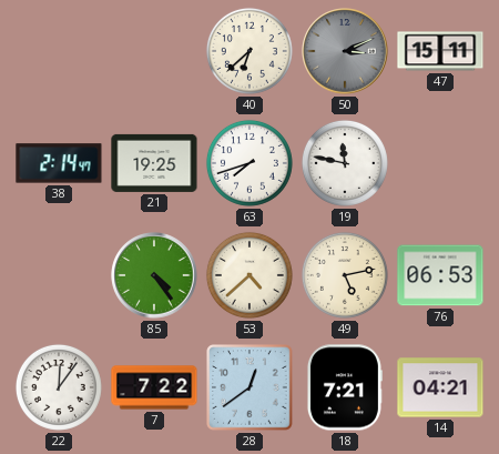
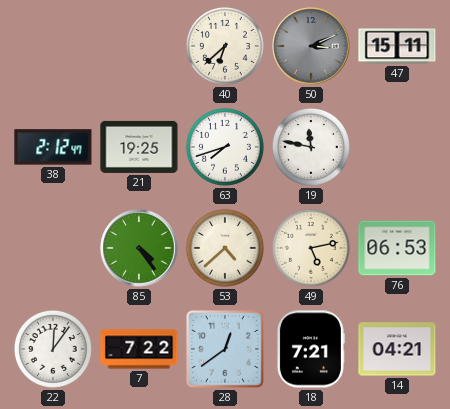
38: 2:14 -> 2:12
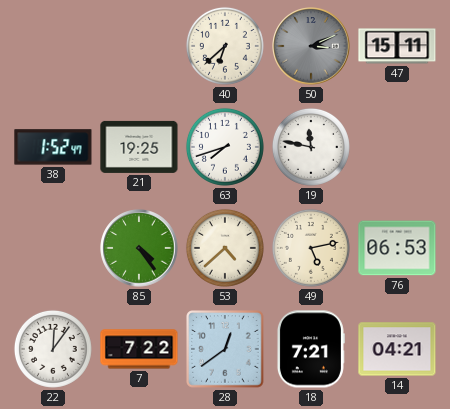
38: 2:12 -> 1:52
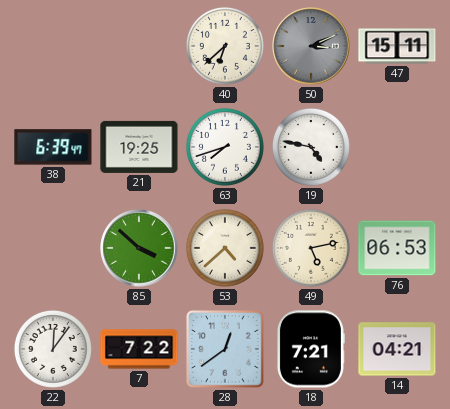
38: 1:52 -> 6:39
19: 11:47 -> 4:47
85: 4:24 -> 3:52
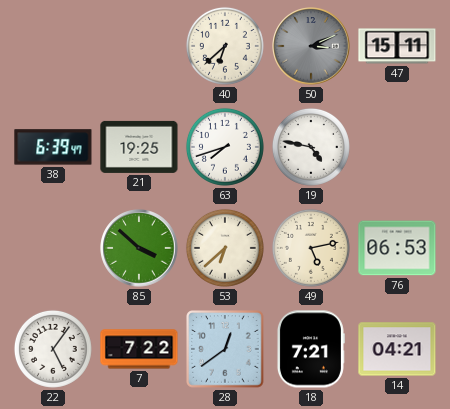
53: 4:38 -> 6:38
22: 12:06 -> 5:06
